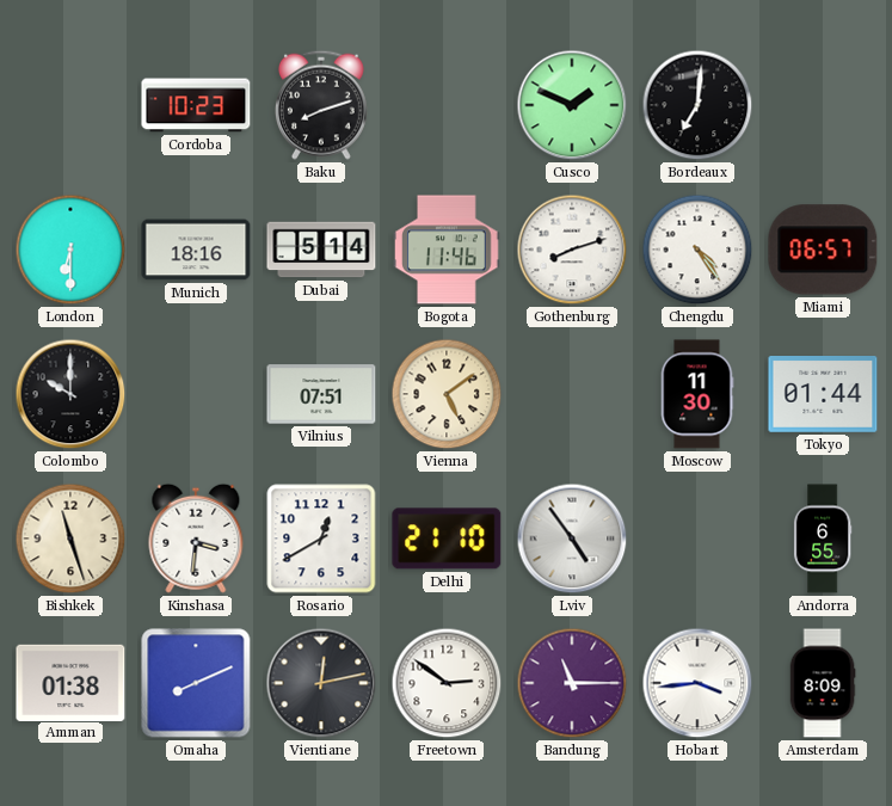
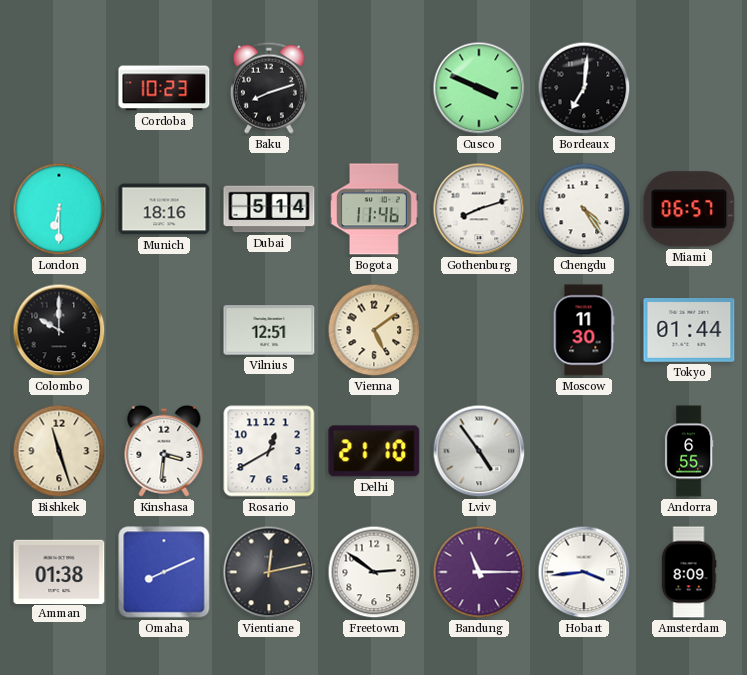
Cusco: 1:49 -> 3:49
Vilnius: 07:51 -> 12:51
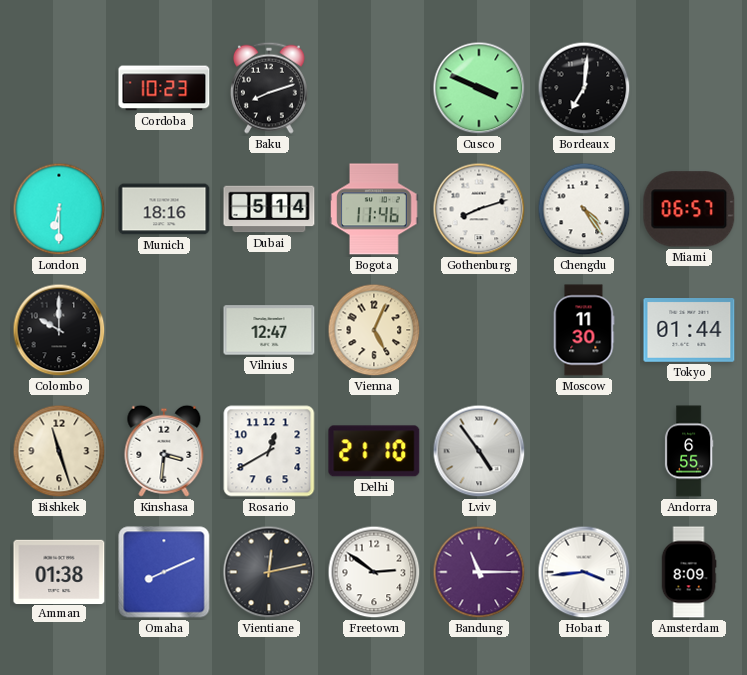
Vilnius: 12:51 -> 12:47
Vienna: 5:09 -> 5:04
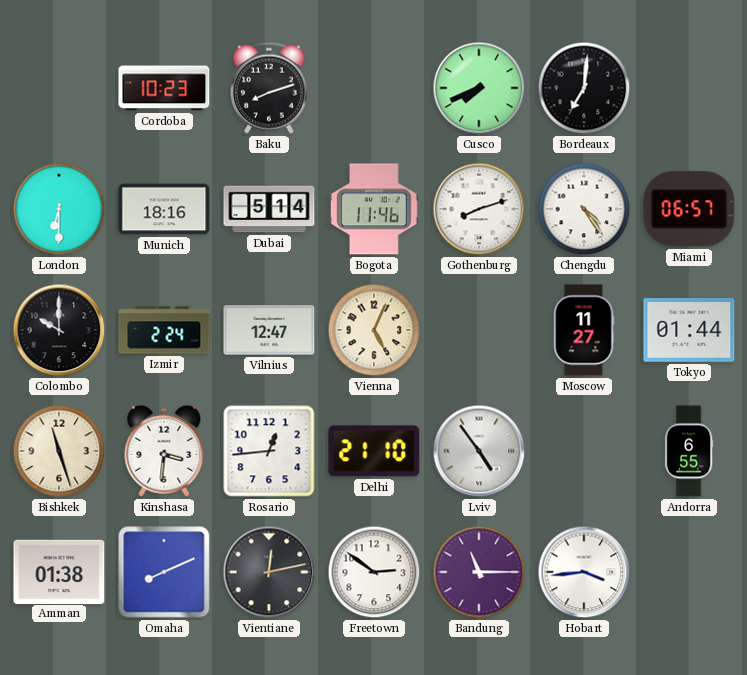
Cusco: 3:49 -> 7:41
Izmir: none -> 2:24
Moscow: 11:30 -> 11:27
Rosario: 12:40 -> 12:44
Amsterdam: 8:09 -> none
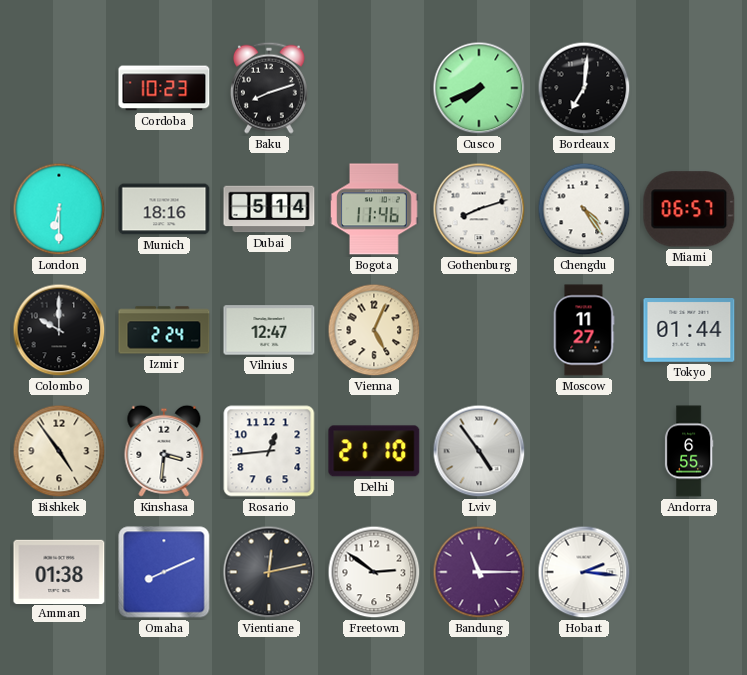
Bishkek: 11:27 -> 4:54
Hobart: 3:44 -> 2:16
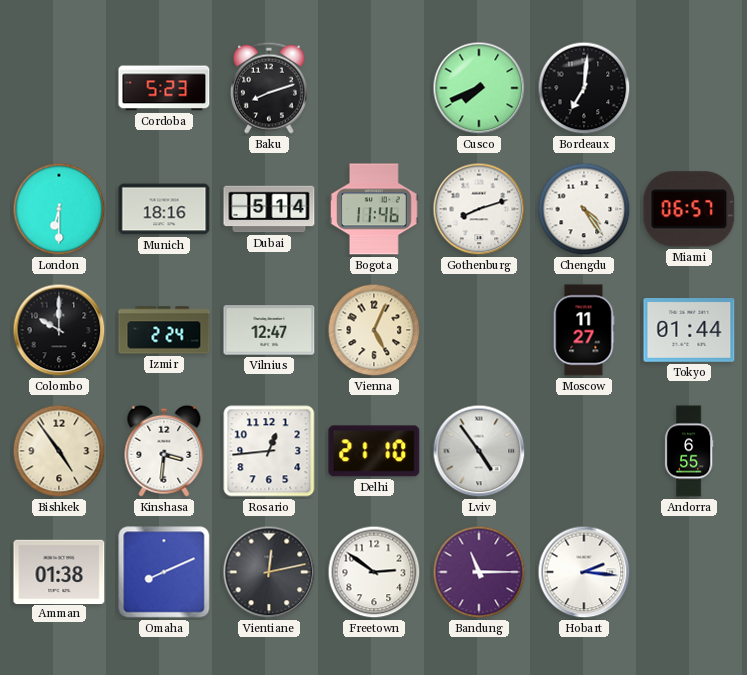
Cordoba: 10:23 -> 5:23
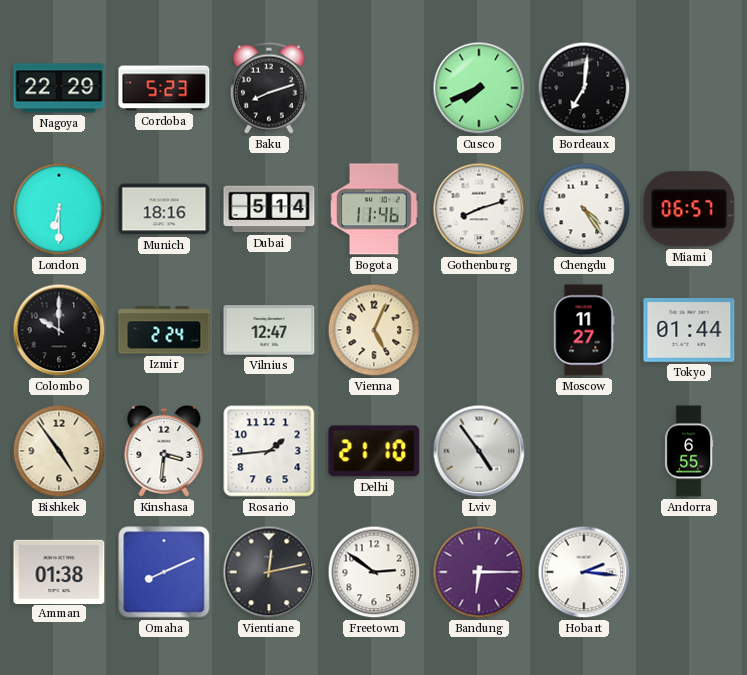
Nagoya: none -> 22:29
Rosario: 12:44 -> 1:44
Bandung: 11:15 -> 6:15
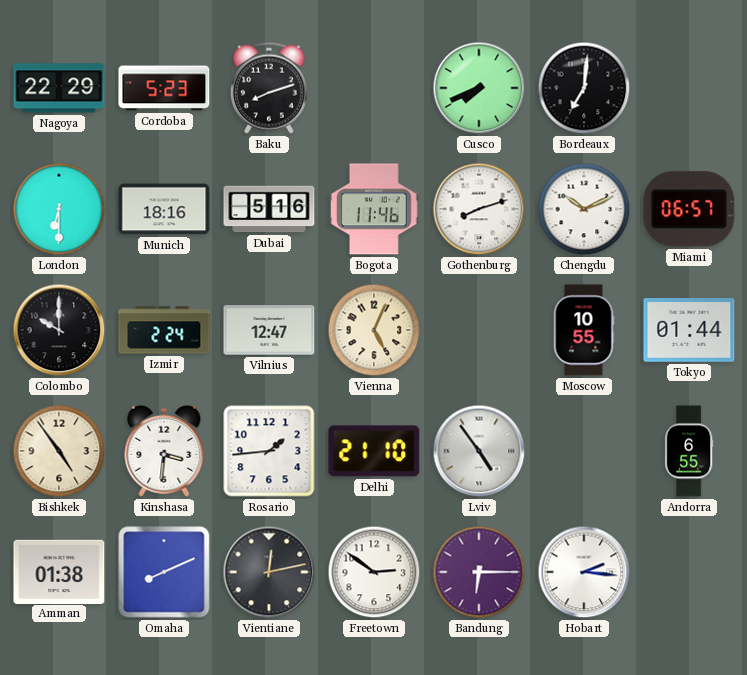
Dubai: 5:14 -> 5:16
Chengdu: 4:24 -> 10:11
Moscow: 11:27 -> 10:55
